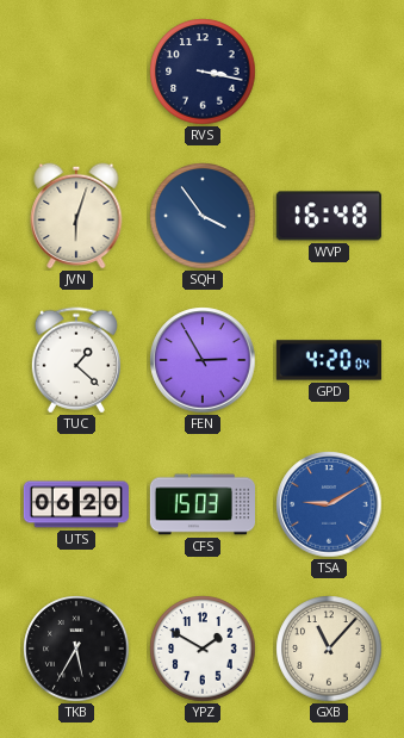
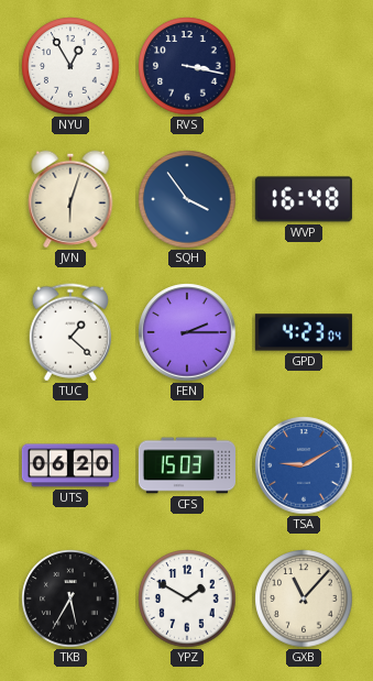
NYU: none -> 12:55
FEN: 2:55 -> 2:15
GPD: 4:20 -> 4:23
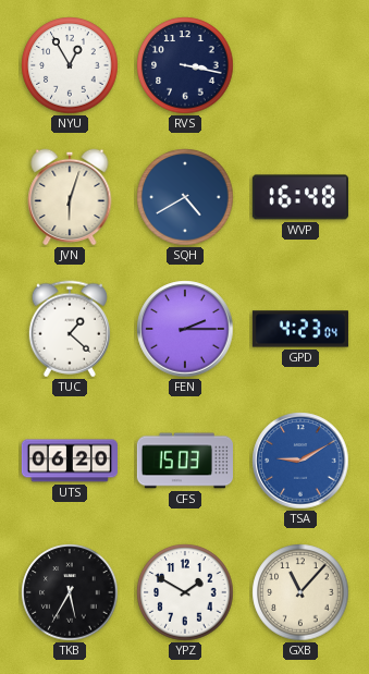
SQH: 3:54 -> 4:40
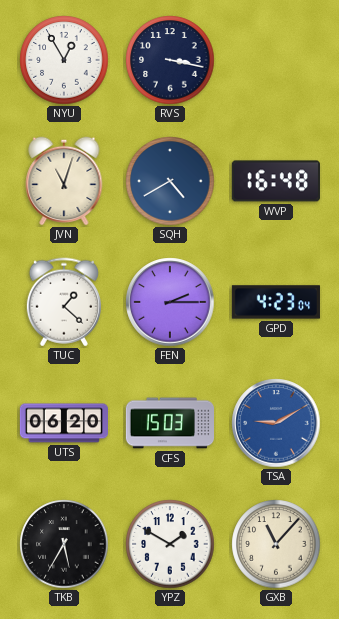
JVN: 6:03 -> 11:03
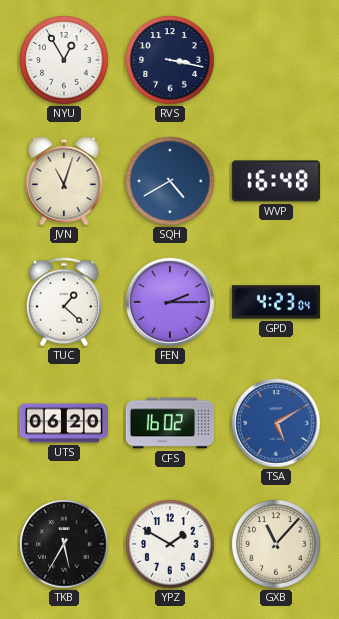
CFS: 15:03 -> 16:02
TSA: 9:10 -> 5:10
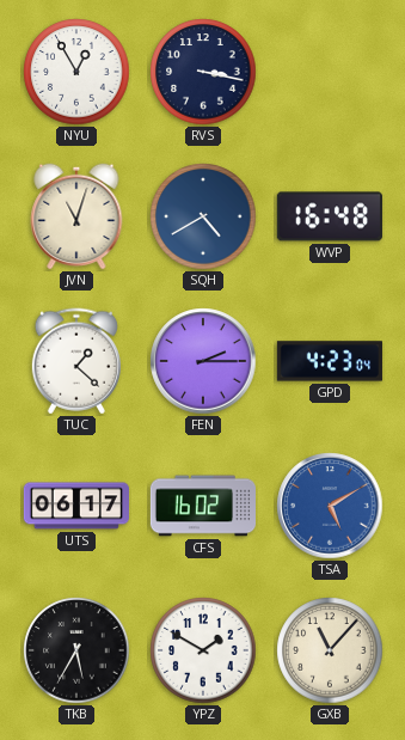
UTS: 06:20 -> 06:17
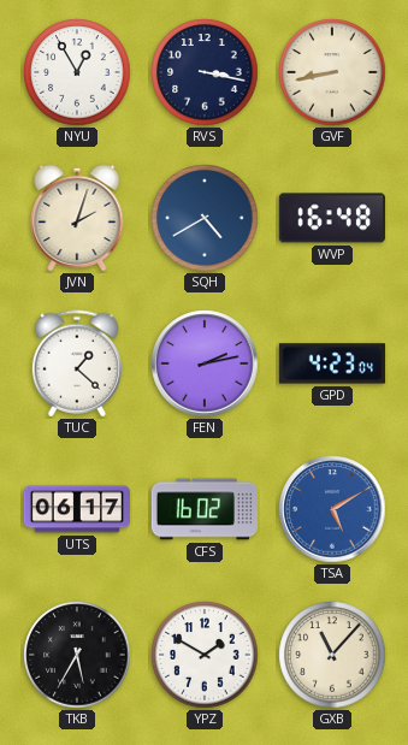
GVF: none -> 8:43
JVN: 11:03 -> 2:03
FEN: 2:15 -> 2:13
